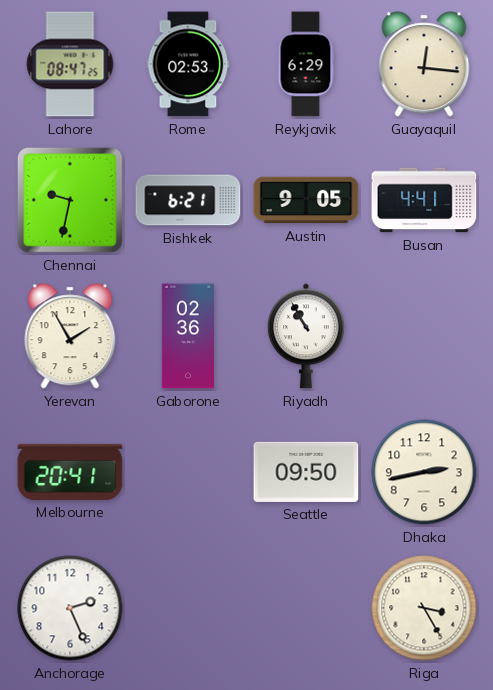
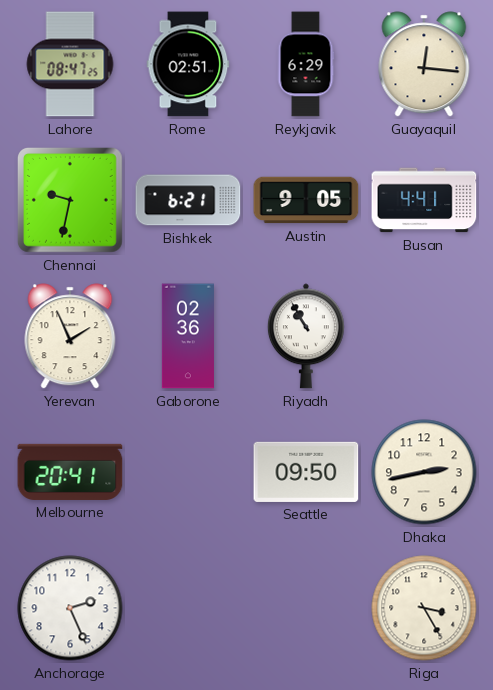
Rome: 02:53 -> 02:51
Yerevan: 1:55 -> 1:56
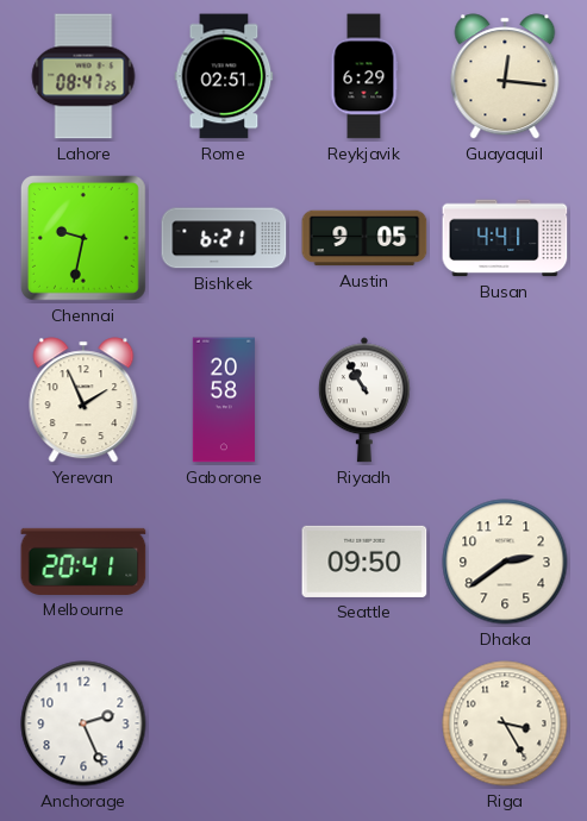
Gaborone: 02:36 -> 20:58
Dhaka: 2:43 -> 2:39
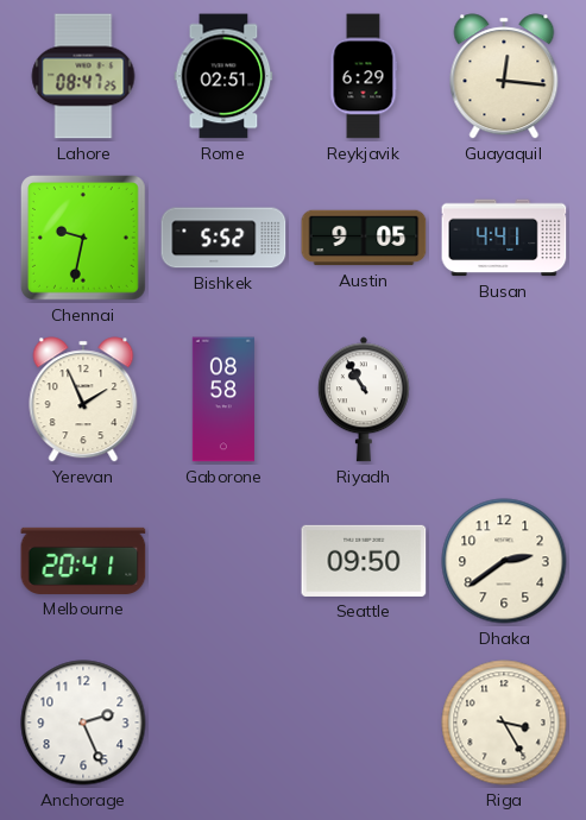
Bishkek: 6:21 -> 5:52
Gaborone: 20:58 -> 08:58
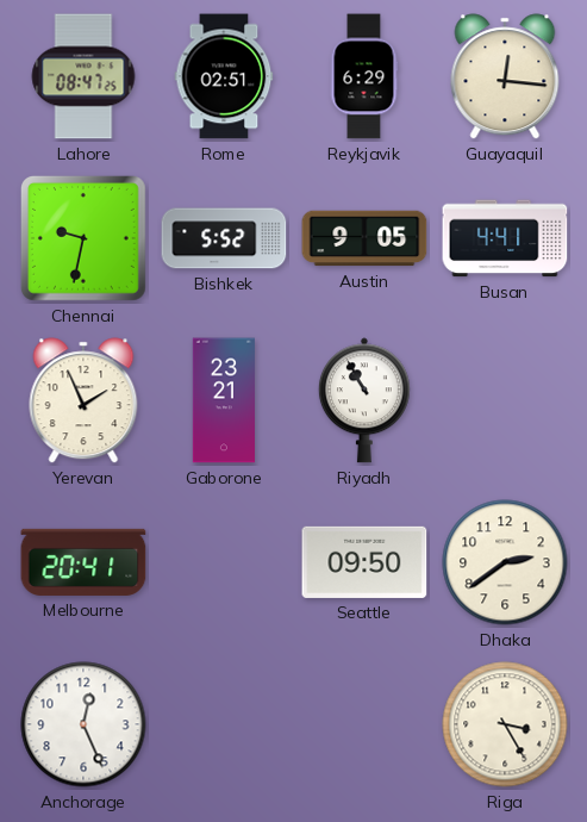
Gaborone: 08:58 -> 23:21
Anchorage: 2:26 -> 12:26
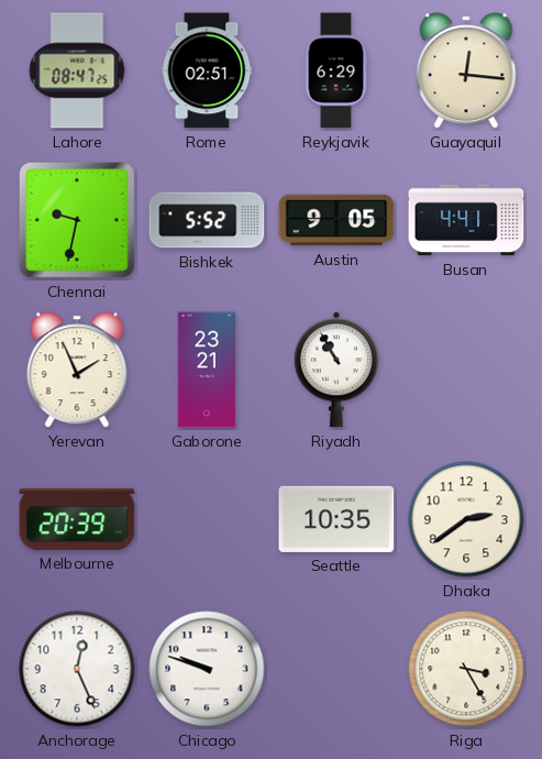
Melbourne: 20:41 -> 20:39
Seattle: 09:50 -> 10:35
Chicago: none -> 9:48
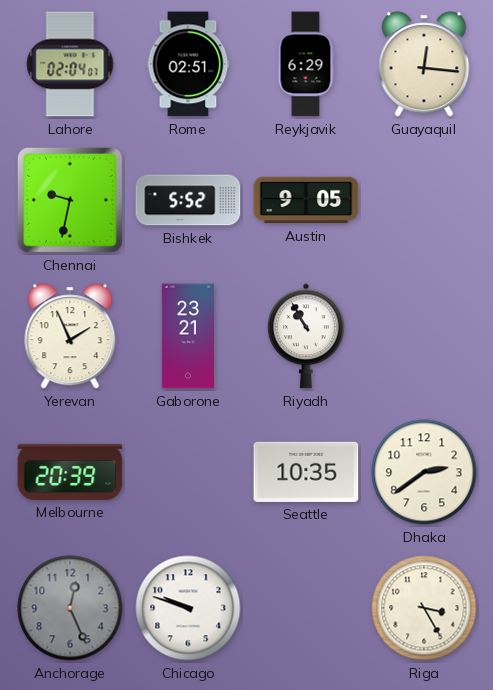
Lahore: 08:47 -> 02:04
Busan: 4:41 -> none
Anchorage dial: white -> grey
